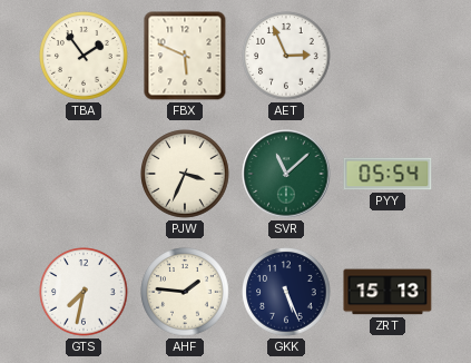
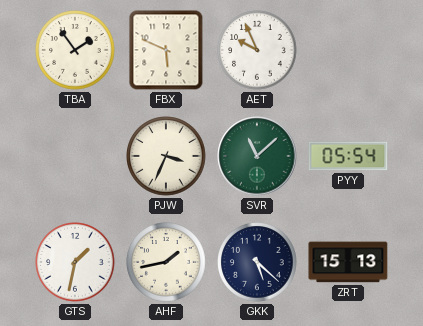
AET: 2:56 -> 9:56
GTS: 7:32 -> 1:32
AHF: 1:46 -> 1:43
GKK: 5:26 -> 5:22
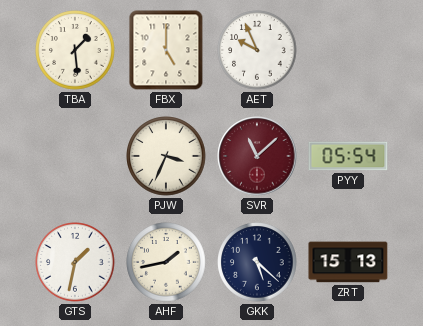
TBA: 1:54 -> 1:29
FBX: 5:49 -> 5:00
SVR dial: green -> burgundy
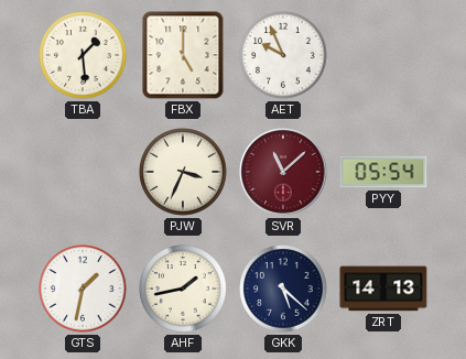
ZRT: 15:13 -> 14:13
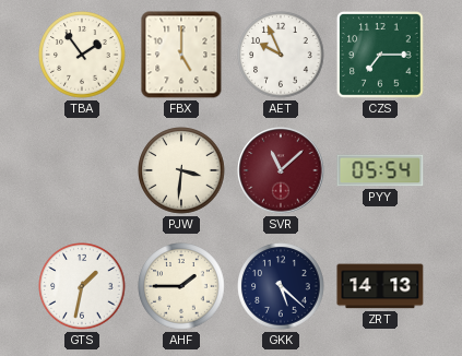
TBA: 1:29 -> 1:54
CZS: none -> 7:15
PJW: 3:34 -> 3:31
AHF: 1:43 -> 1:45
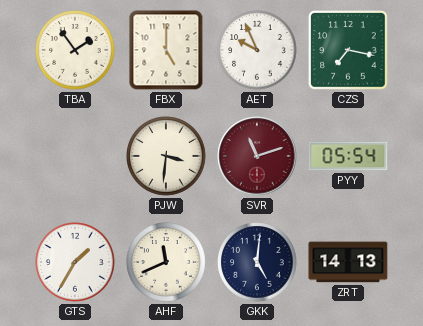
CZS: 7:15 -> 7:17
SVR: 11:08 -> 11:12
GTS: 1:32 -> 1:35
AHF: 1:45 -> 11:41
GKK: 5:22 -> 5:01
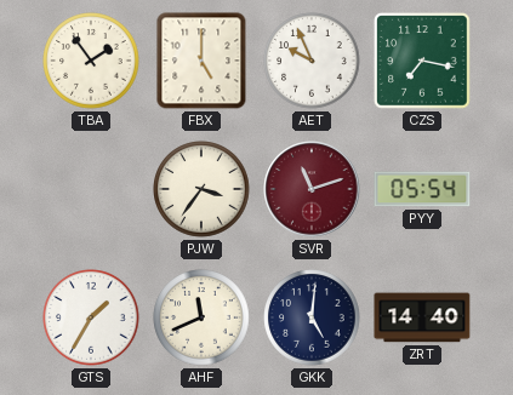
PJW: 3:31 -> 3:36
ZRT: 14:13 -> 14:40
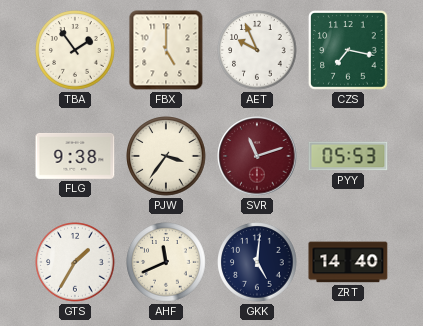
FLG: none -> 9:38
PYY: 05:54 -> 05:53
